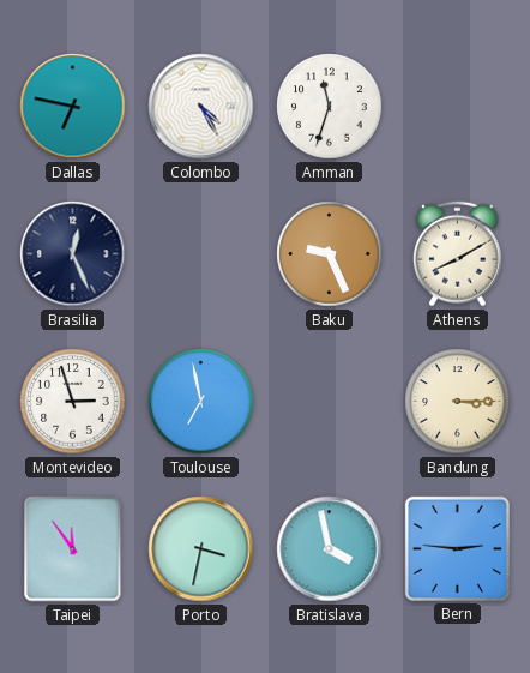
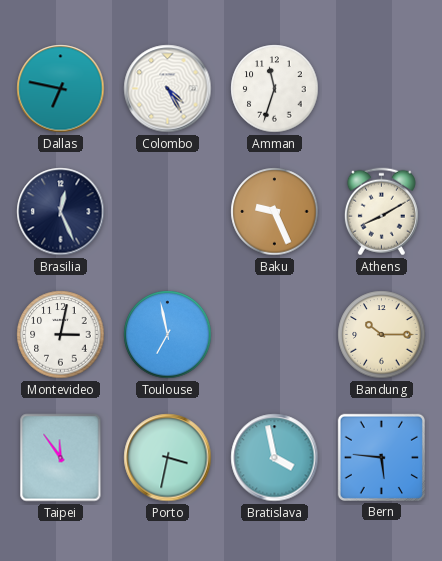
Montevideo: 2:57 -> 3:02
Bandung: 3:15 -> 10:15
Bern: 2:46 -> 5:46
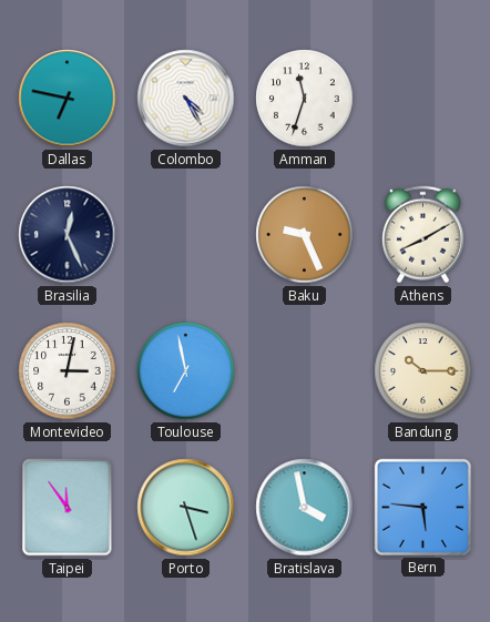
Porto: 3:32 -> 3:27
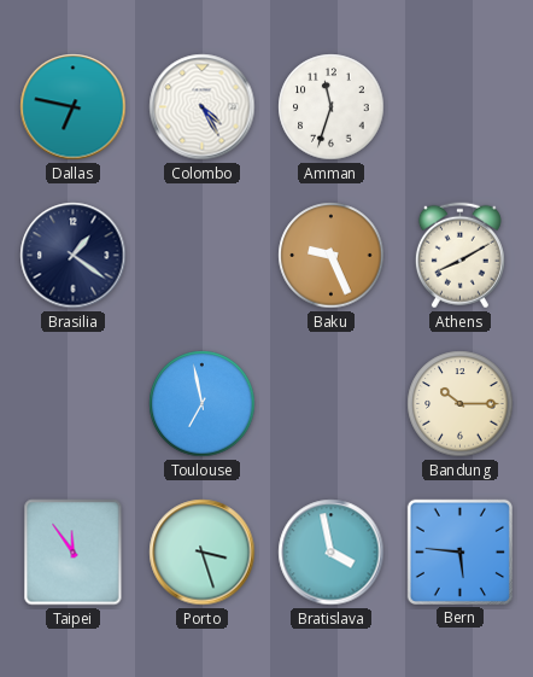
Brasilia: 12:26 -> 1:21
Montevideo: 3:02 -> none
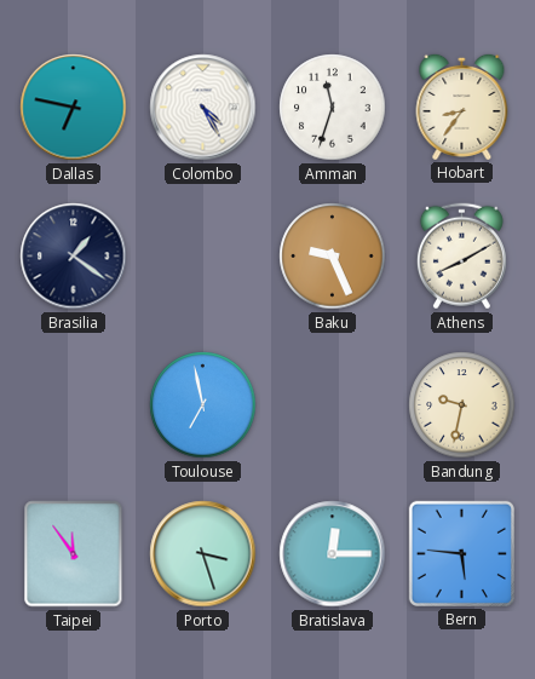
Hobart: none -> 8:36
Bandung: 10:15 -> 9:32
Bratislava: 3:58 -> 12:15
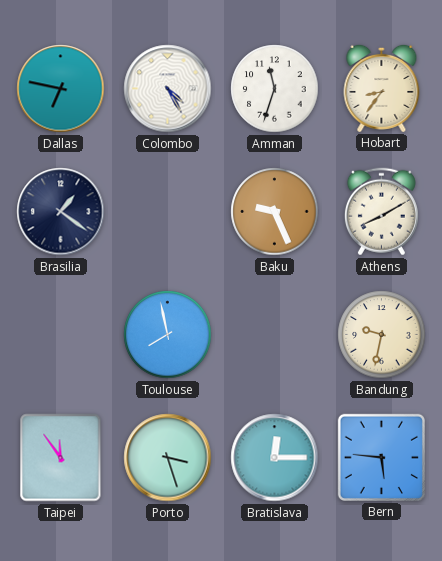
Toulouse: 6:58 -> 7:58
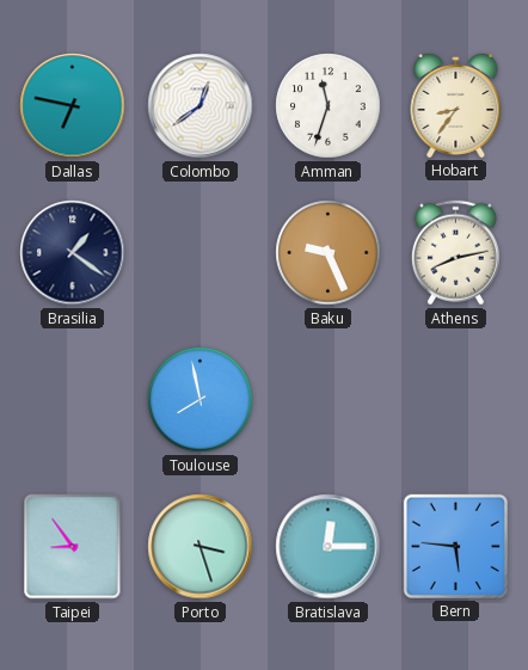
Colombo: 4:25 -> 12:39
Athens: 8:10 -> 8:13
Bandung: 9:32 -> none
Taipei: 11:54 -> 8:54
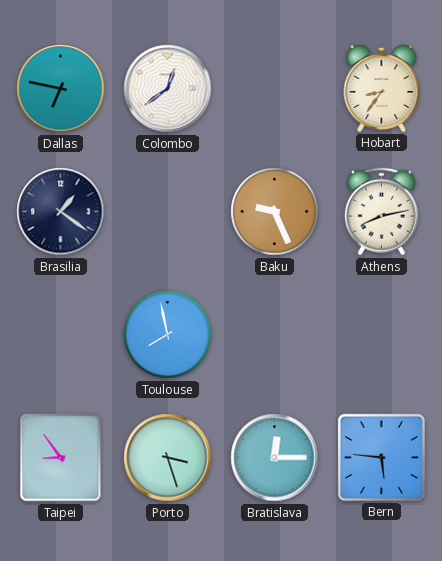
Amman: 11:33 -> none
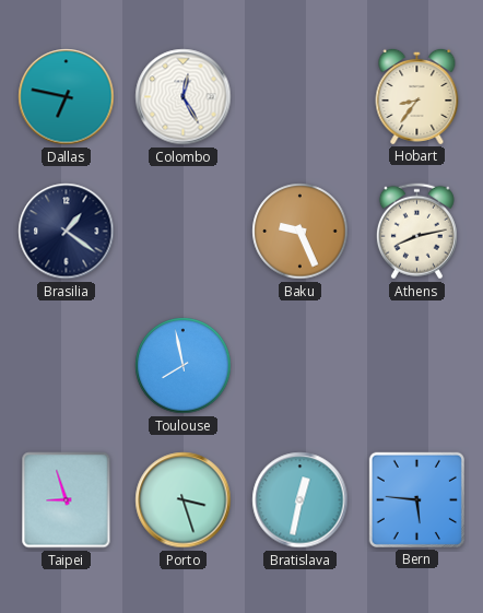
Colombo: 12:39 -> 12:25
Taipei: 8:54 -> 8:57
Bratislava: 12:15 -> 12:32
